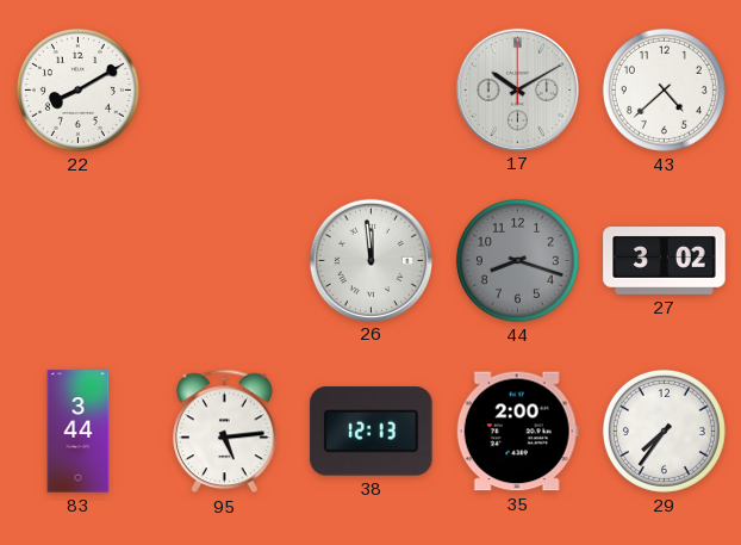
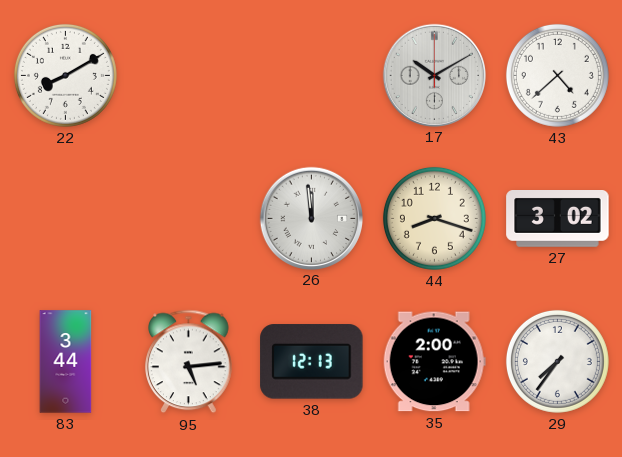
44 dial: grey -> cream
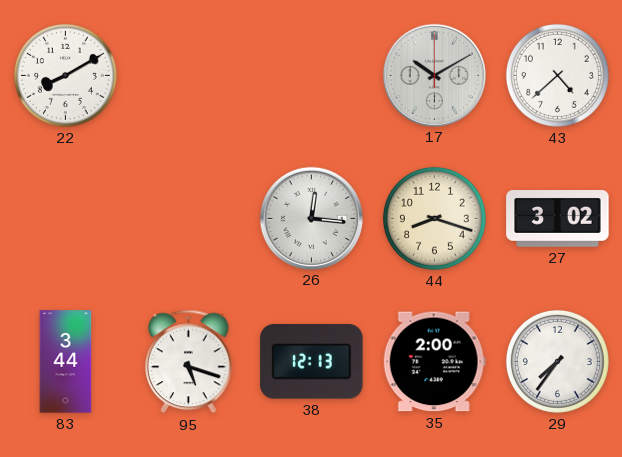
26: 11:59 -> 12:16
95: 5:14 -> 5:18
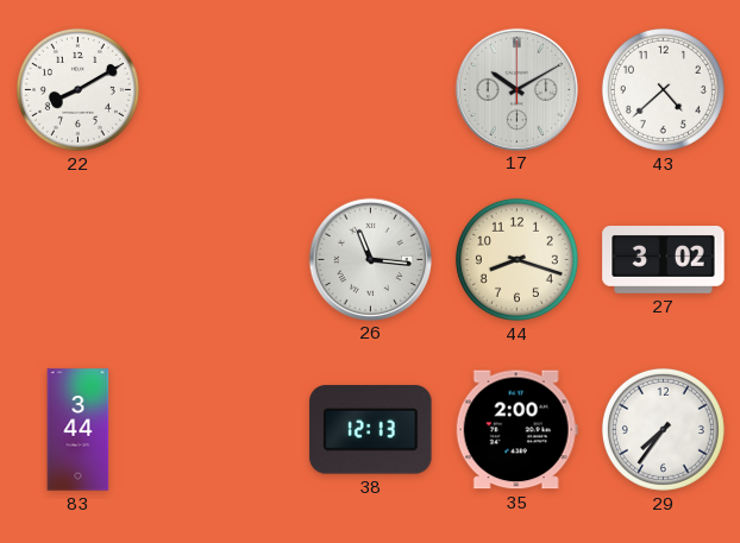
26: 12:16 -> 11:16
95: 5:18 -> none
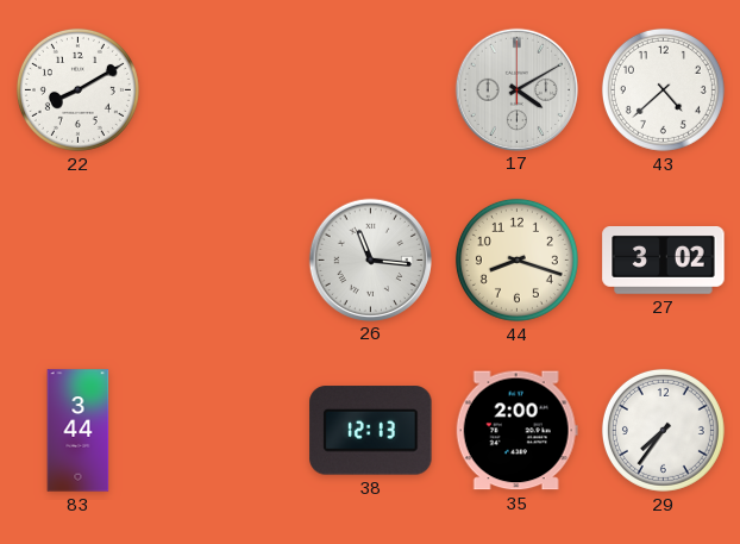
17: 10:10 -> 4:10
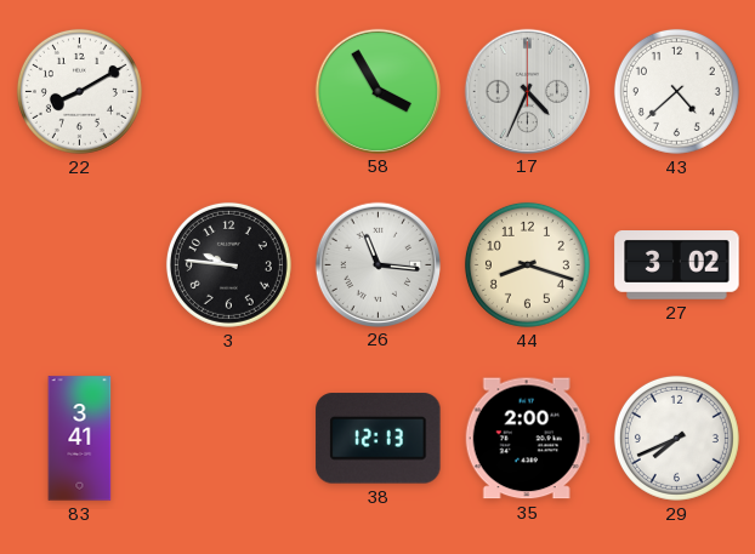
58: none -> 3:55
17: 4:10 -> 4:34
3: none -> 9:46
83: 3:44 -> 3:41
29: 7:36 -> 7:41
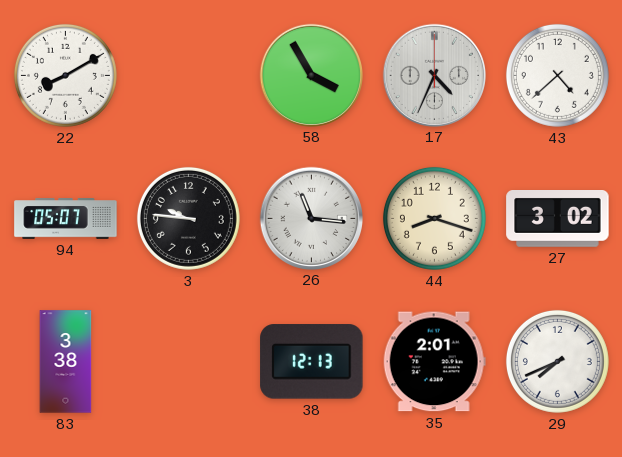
94: none -> 05:07
83: 3:41 -> 3:38
35: 2:00 -> 2:01
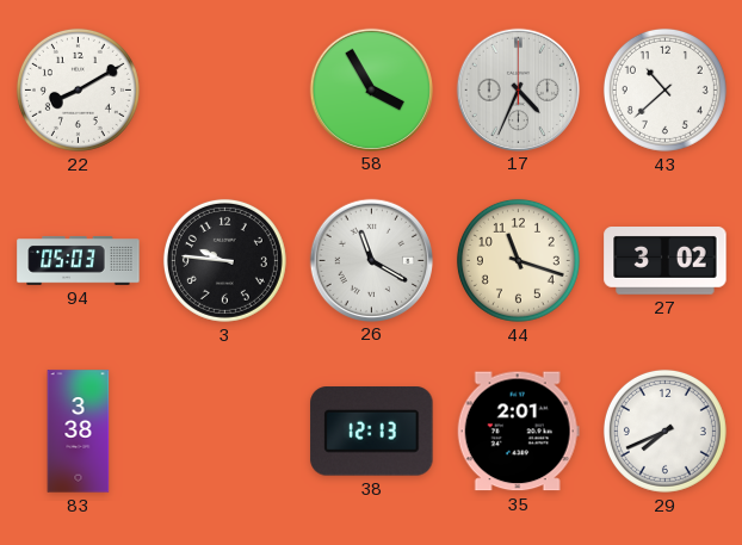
43: 4:38 -> 10:38
94: 05:07 -> 05:03
26: 11:16 -> 11:20
44: 8:18 -> 11:18
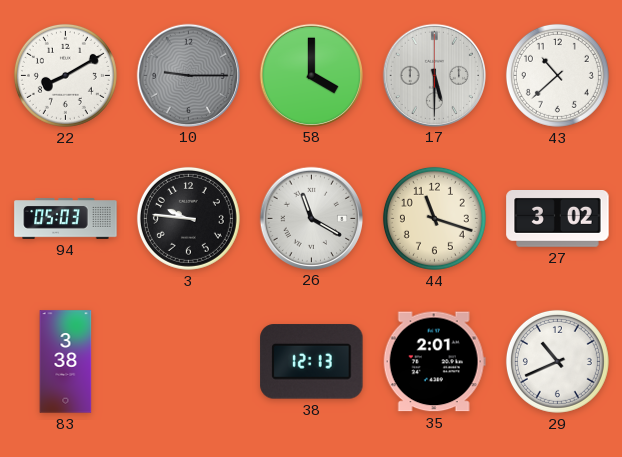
10: none -> 9:15
58: 3:55 -> 4:00
17: 4:34 -> 5:30
29: 7:41 -> 10:41
